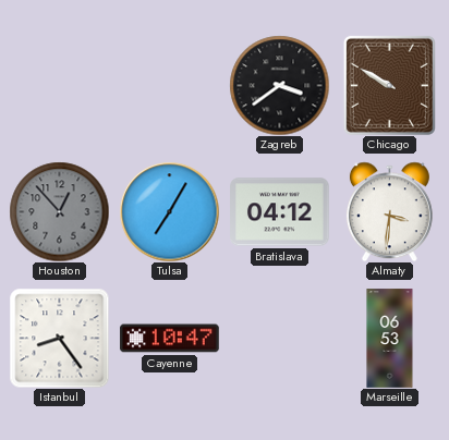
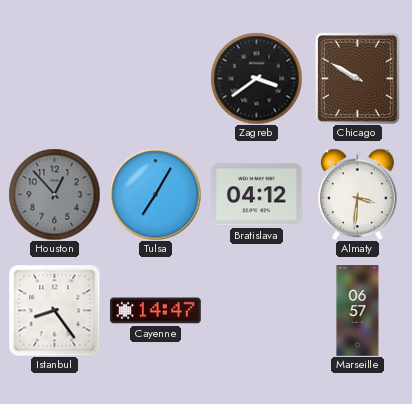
Cayenne: 10:47 -> 14:47
Marseille: 06:53 -> 06:57
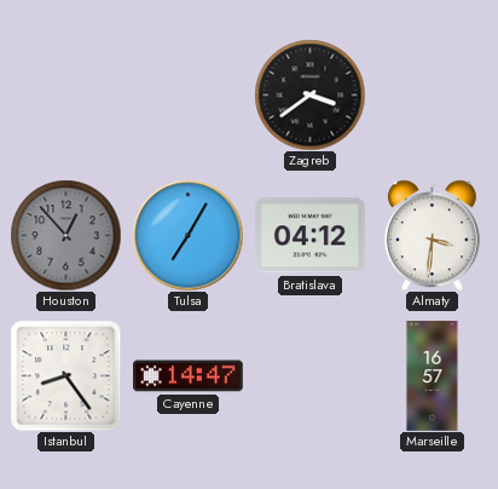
Chicago: 9:50 -> none
Marseille: 06:57 -> 16:57
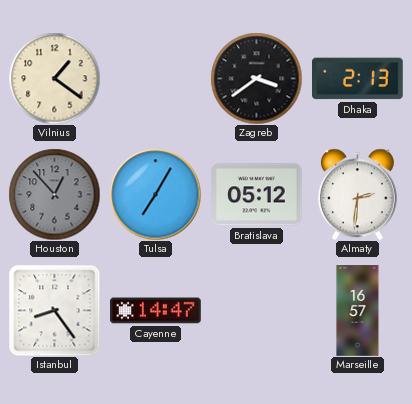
Vilnius: none -> 1:21
Dhaka: none -> 2:13
Bratislava: 04:12 -> 05:12
Almaty: 3:31 -> 2:31
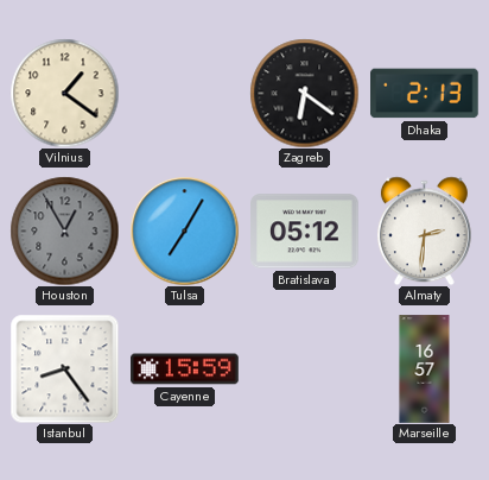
Zagreb: 3:39 -> 6:21
Houston: 12:53 -> 12:55
Cayenne: 14:47 -> 15:59
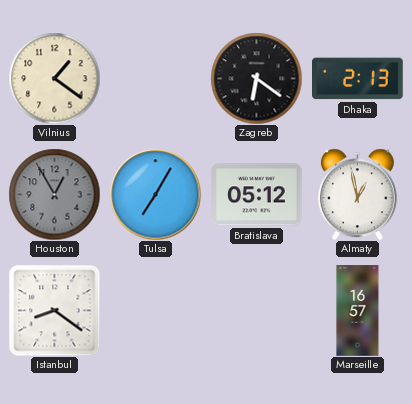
Almaty: 2:31 -> 12:58
Istanbul: 8:24 -> 8:21
Cayenne: 15:59 -> none
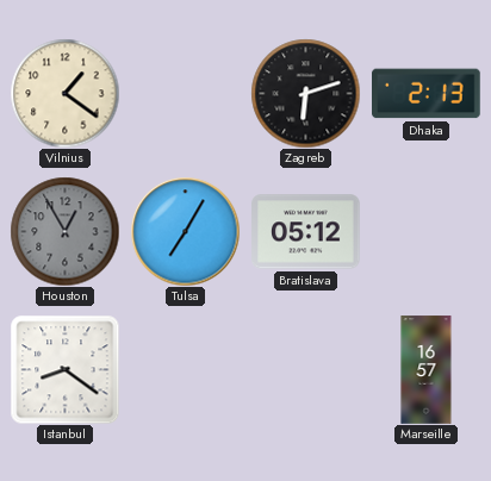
Zagreb: 6:21 -> 6:12
Almaty: 12:58 -> none
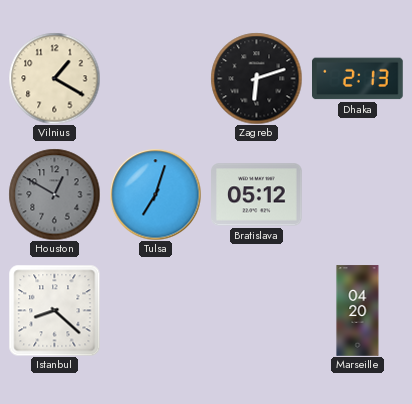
Vilnius: 1:21 -> 1:20
Houston: 12:55 -> 12:50
Tulsa: 7:05 -> 7:03
Istanbul: 8:21 -> 8:22
Marseille: 16:57 -> 04:20
